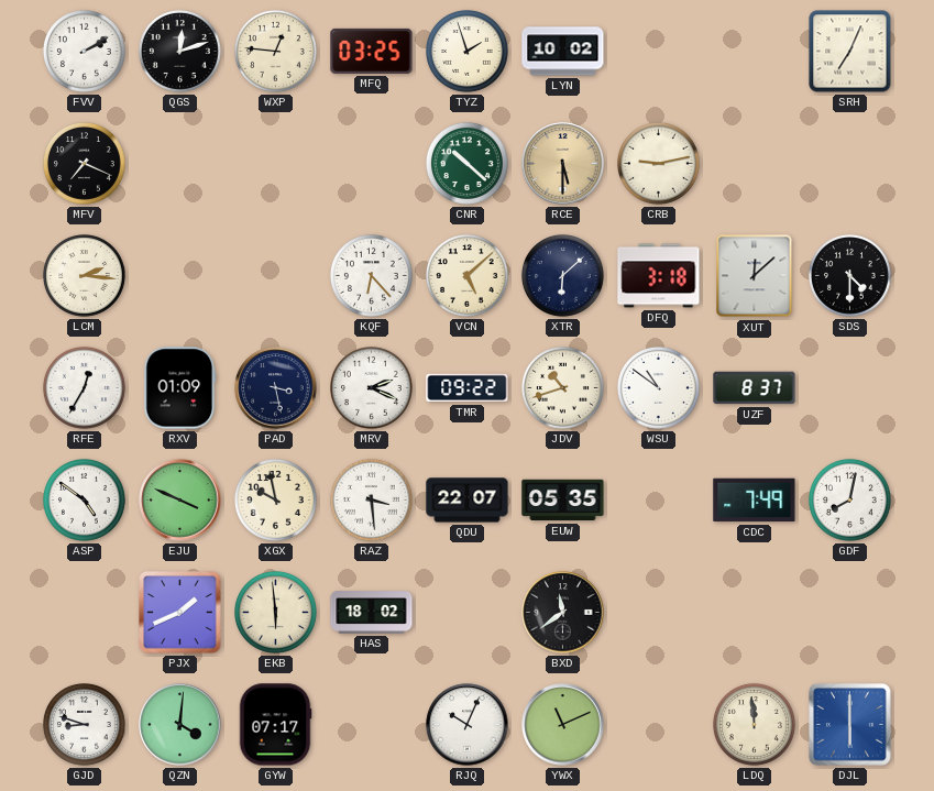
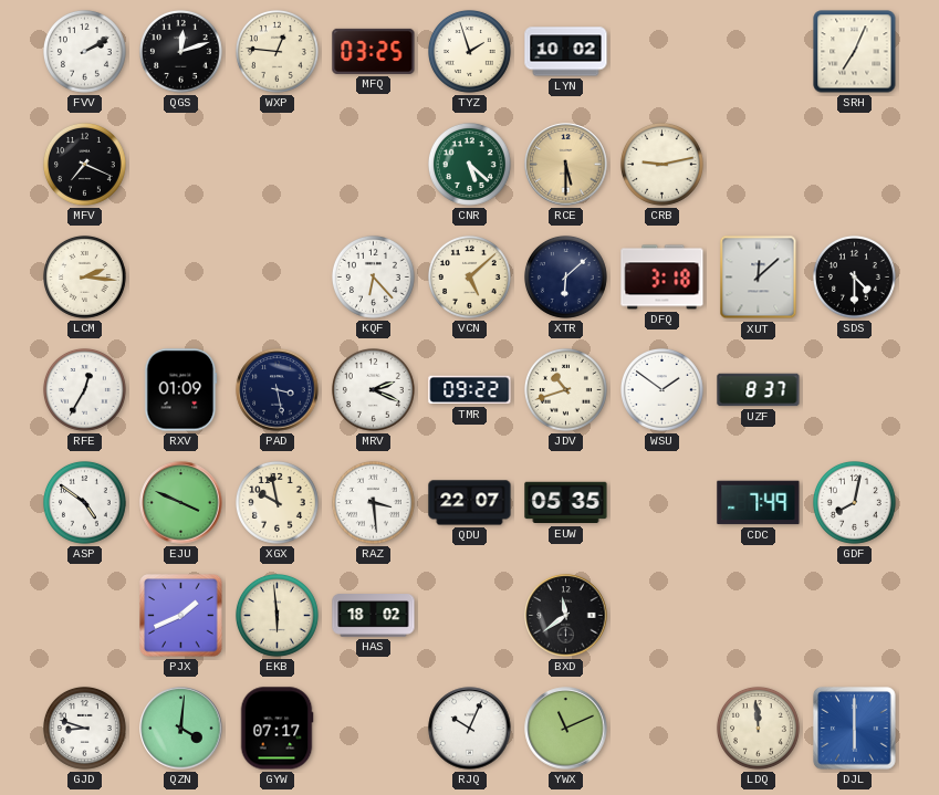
CNR: 10:22 -> 5:22
WSU: 10:51 -> 1:51
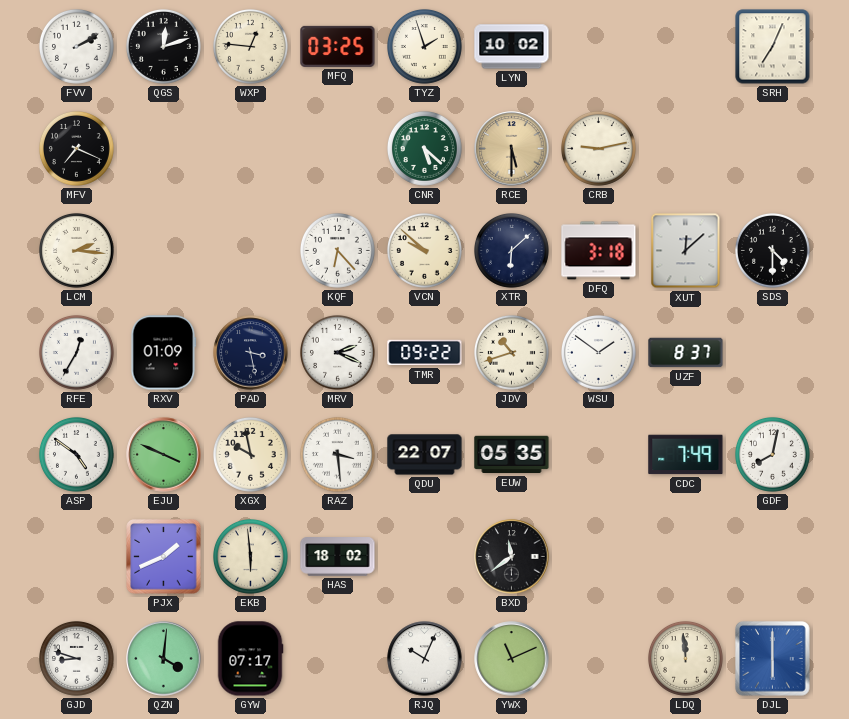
VCN: 5:08 -> 9:52
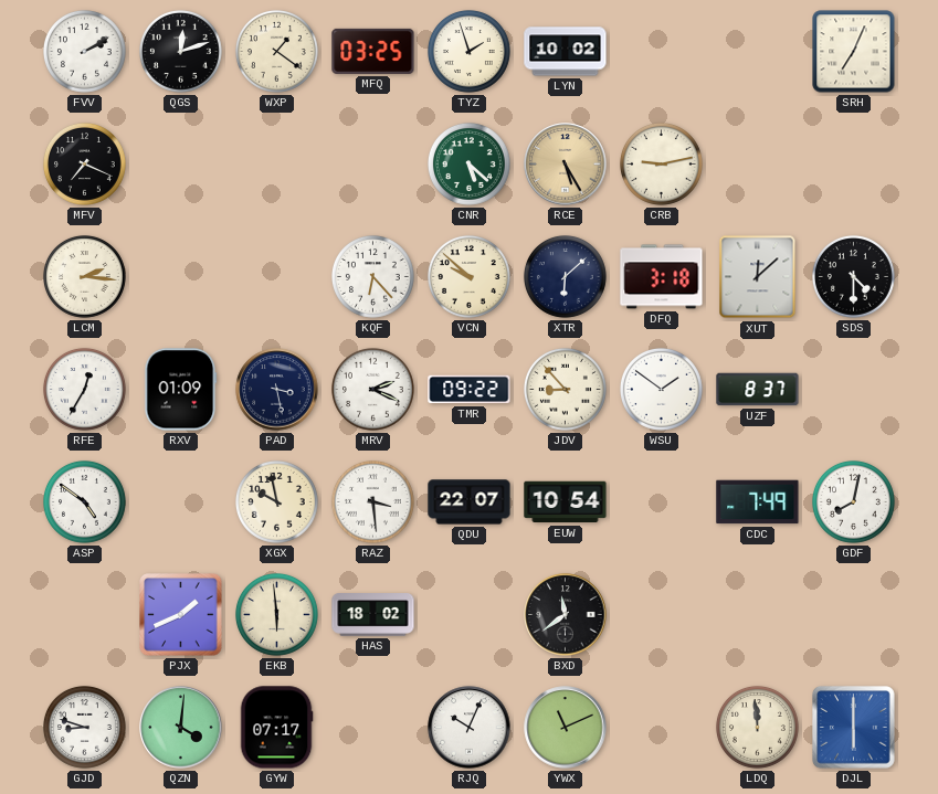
WXP: 12:46 -> 1:21
RCE: 5:30 -> 5:25
JDV: 10:42 -> 8:53
EJU: 3:49 -> none
EUW: 05:35 -> 10:54
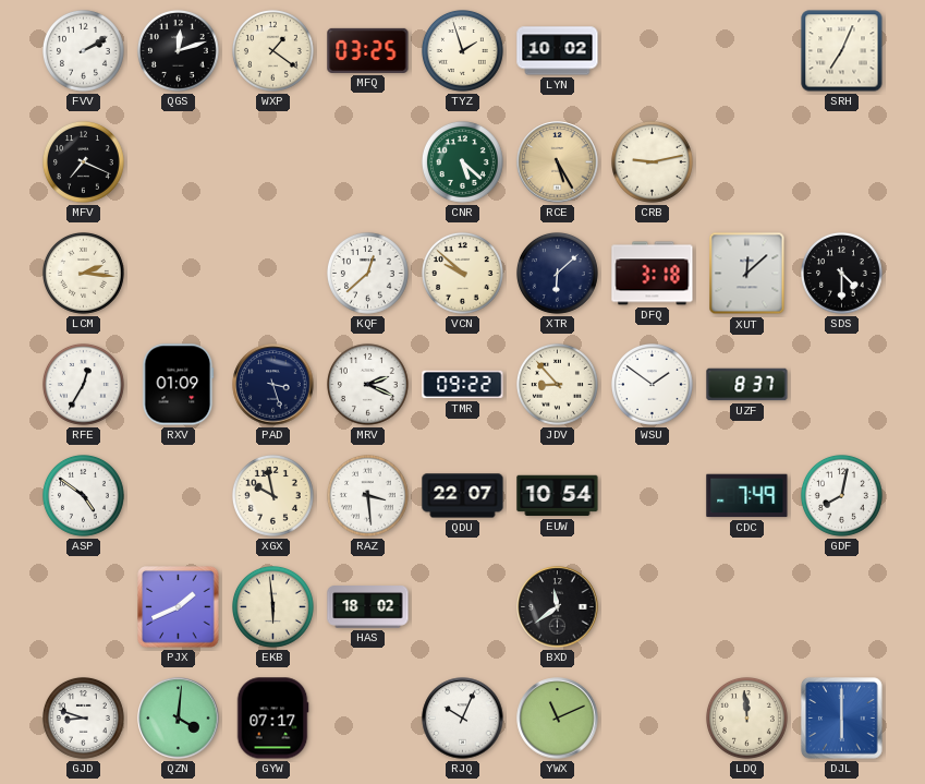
KQF: 6:23 -> 12:38
PAD: 3:28 -> 3:27
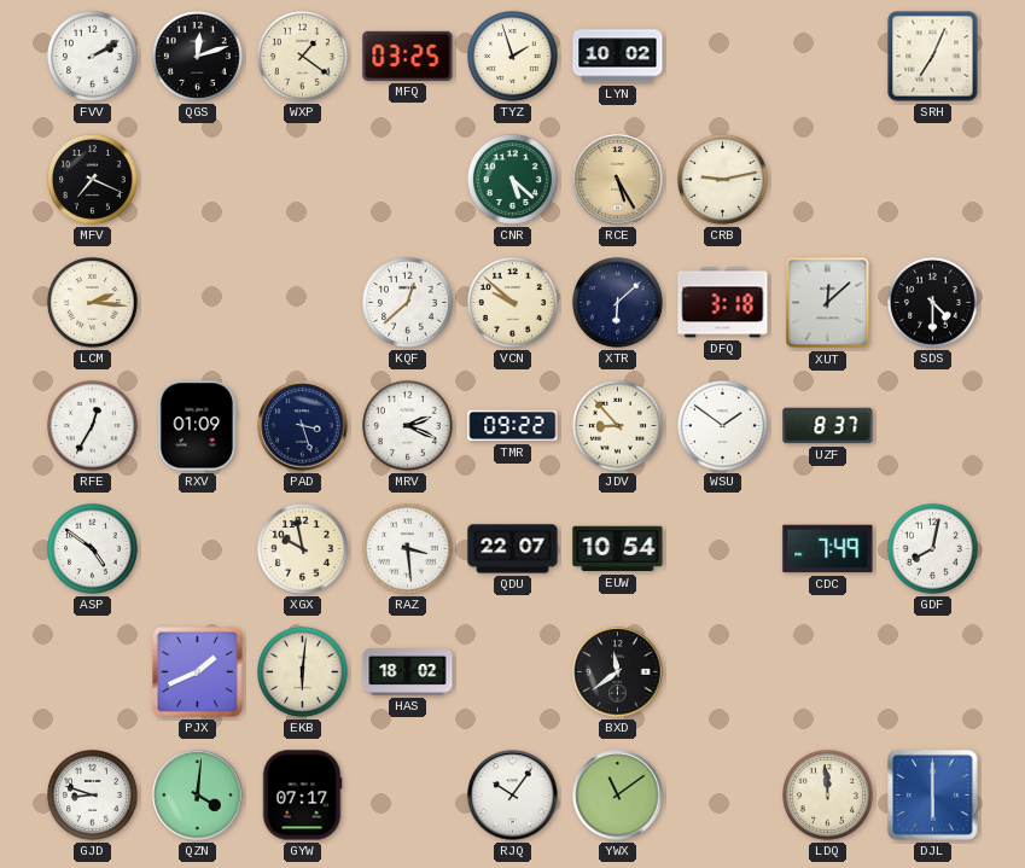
EKB: 5:59 -> 6:01
RJQ: 10:04 -> 10:06
YWX: 11:11 -> 11:09
